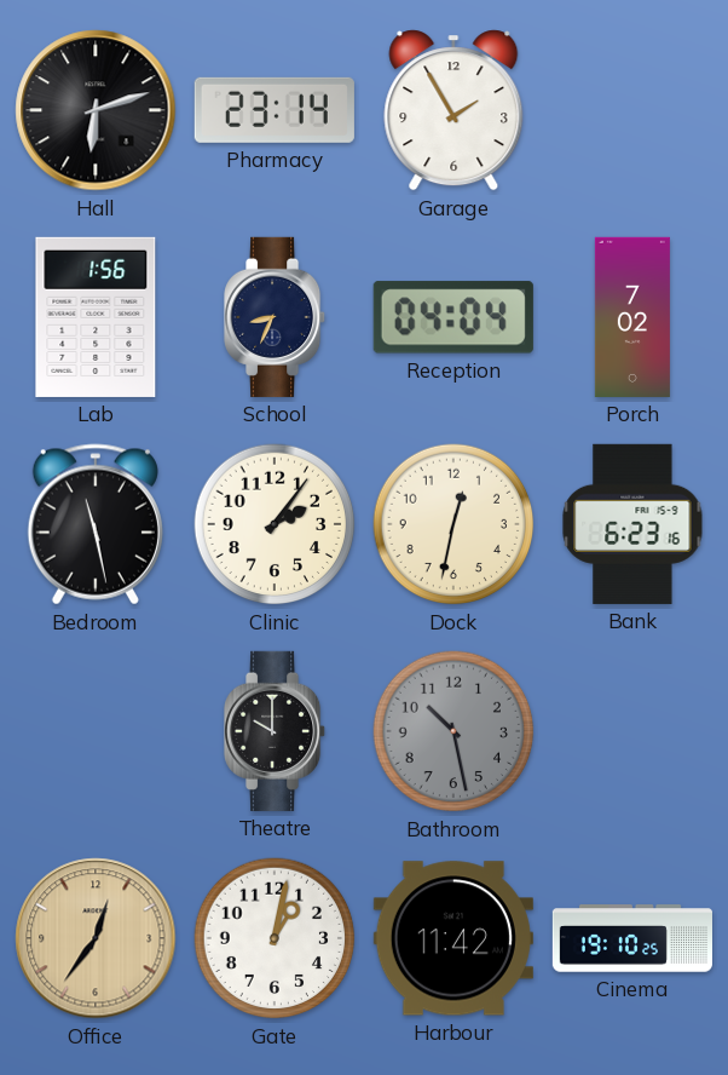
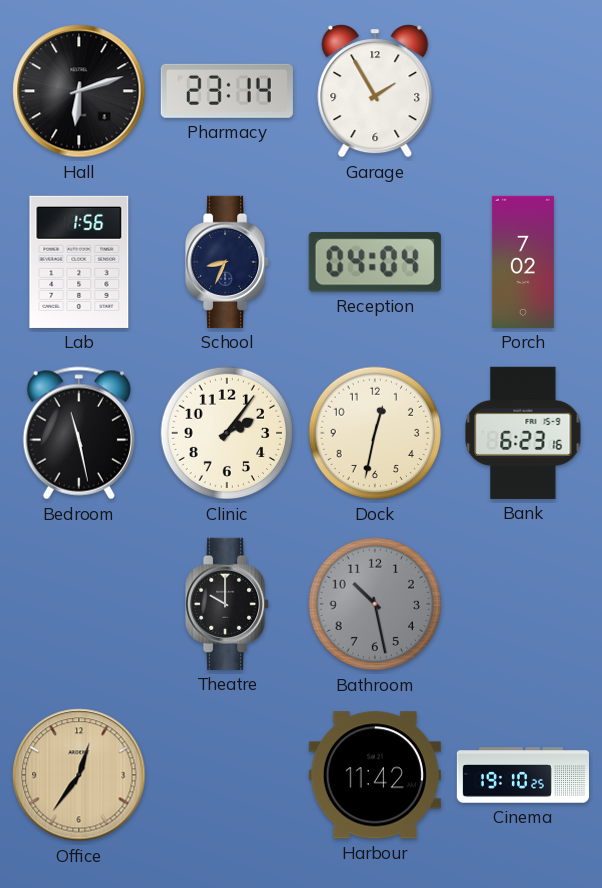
Gate: 1:02 -> none
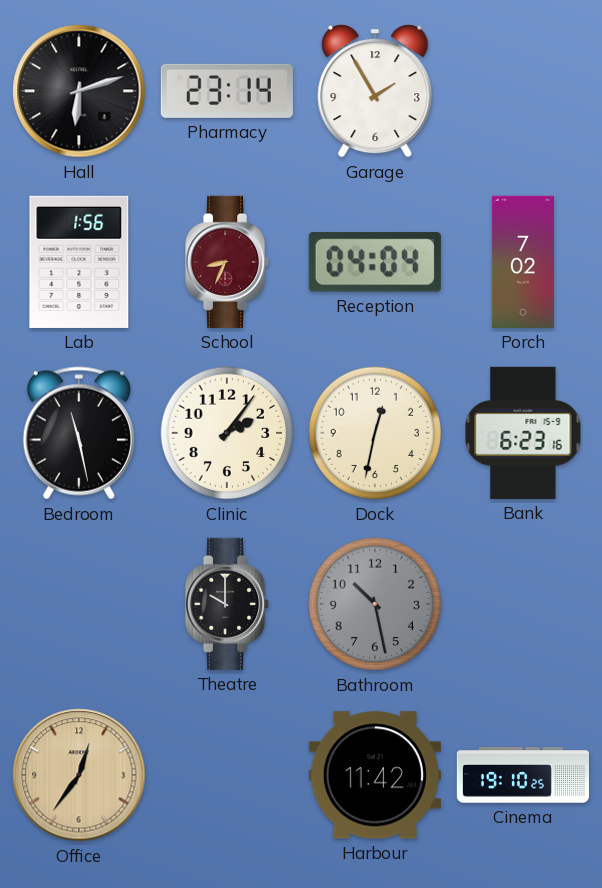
School dial: navy -> burgundy
